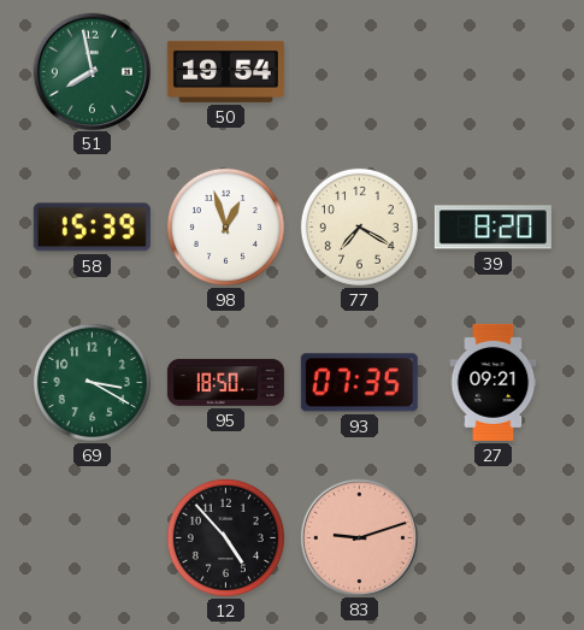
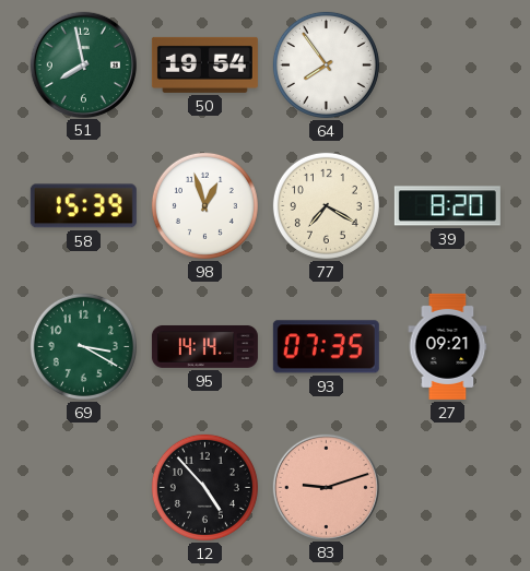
64: none -> 7:54
95: 18:50 -> 14:14
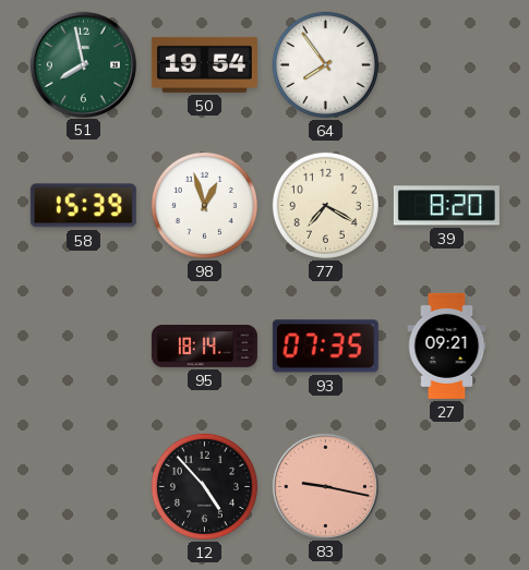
69: 3:20 -> none
95: 14:14 -> 18:14
83: 9:12 -> 9:17
